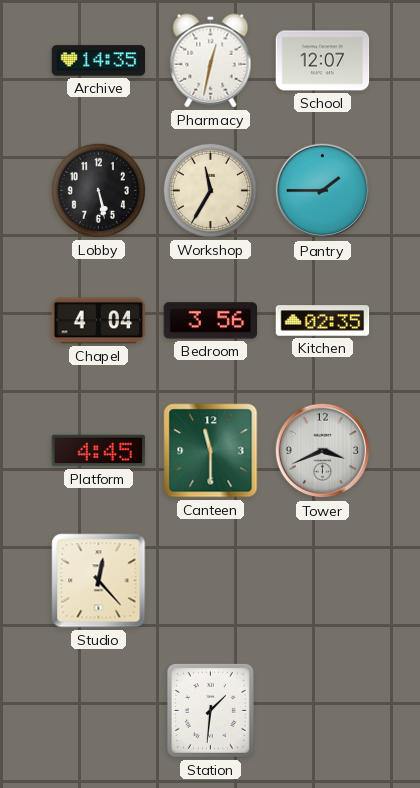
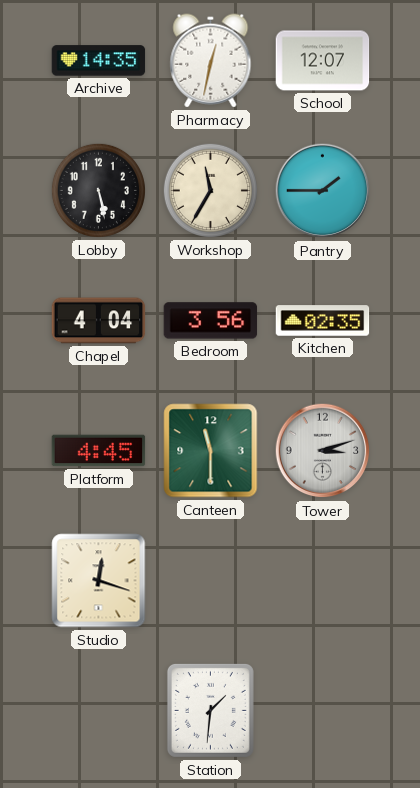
Tower: 3:41 -> 3:12
Studio: 12:23 -> 12:18
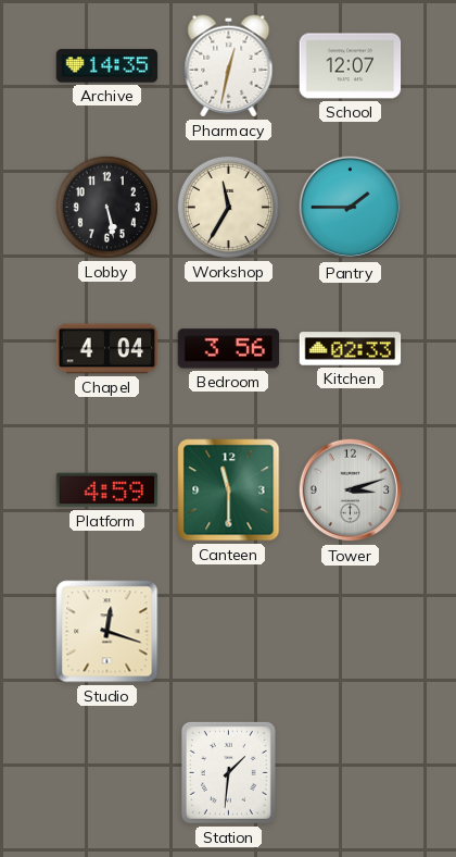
Kitchen: 02:35 -> 02:33
Platform: 4:45 -> 4:59
